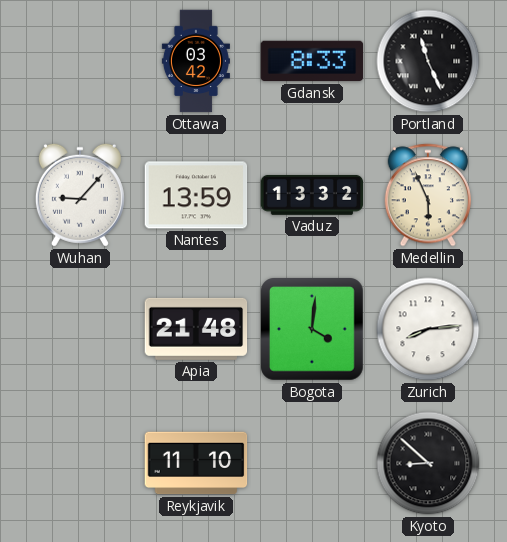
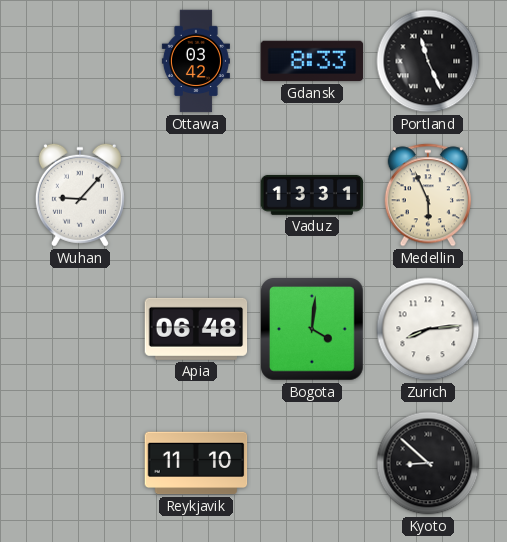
Nantes: 13:59 -> none
Vaduz: 13:32 -> 13:31
Apia: 21:48 -> 06:48
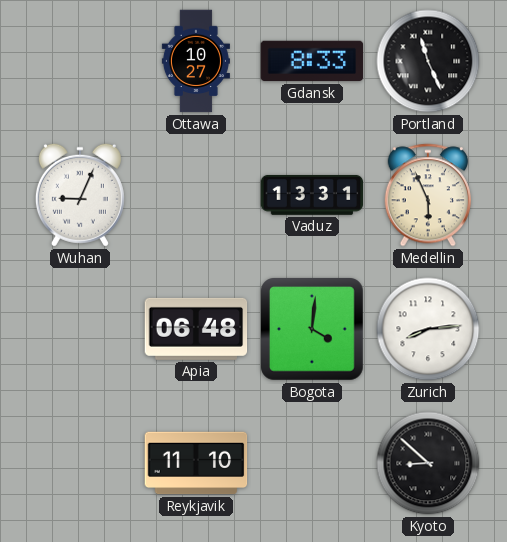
Ottawa: 03:42 -> 10:27
Wuhan: 9:07 -> 9:04
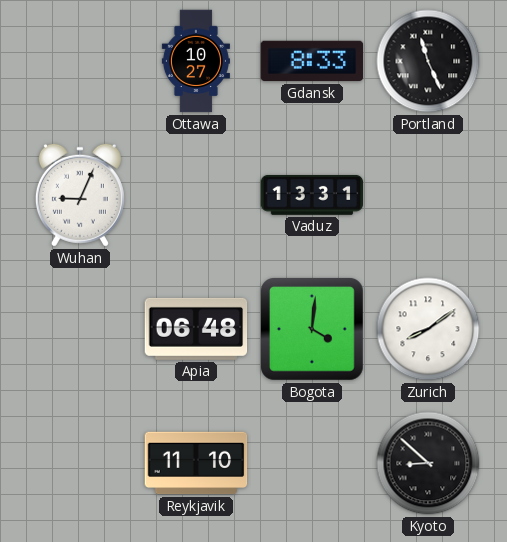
Medellin: 5:56 -> none
Zurich: 8:14 -> 8:09
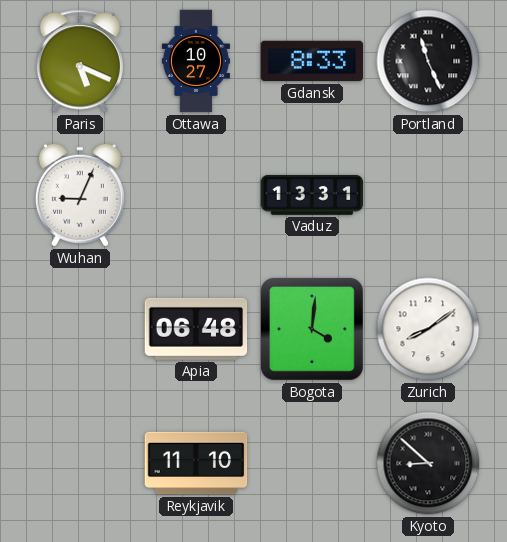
Paris: none -> 5:19
